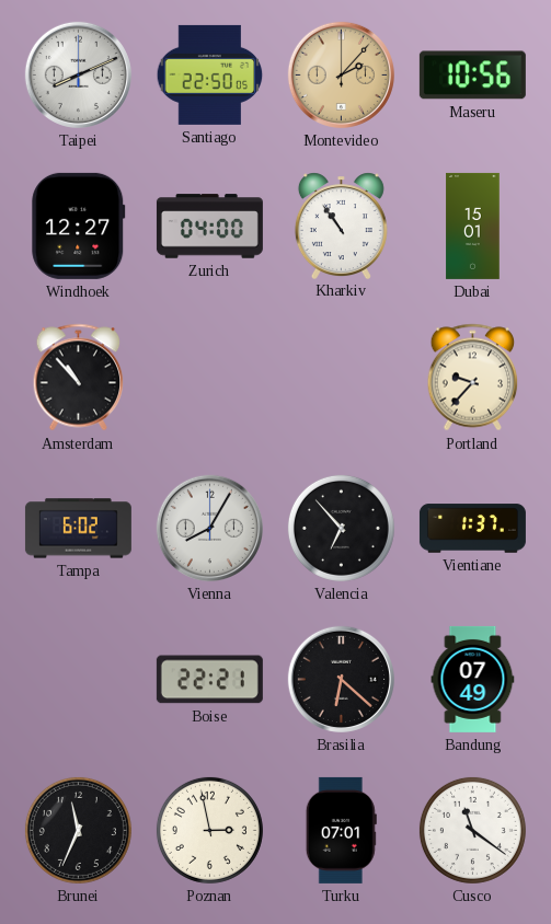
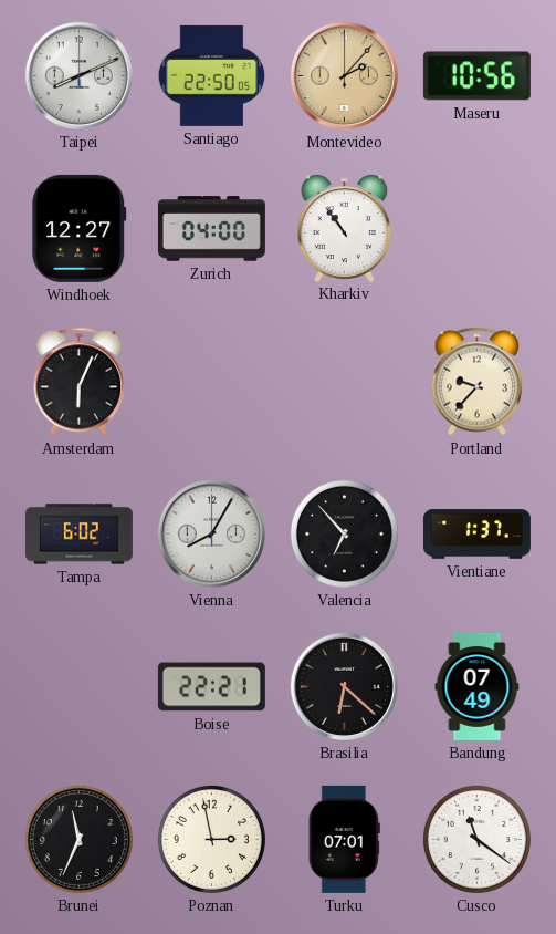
Dubai: 15:01 -> none
Amsterdam: 10:53 -> 6:04
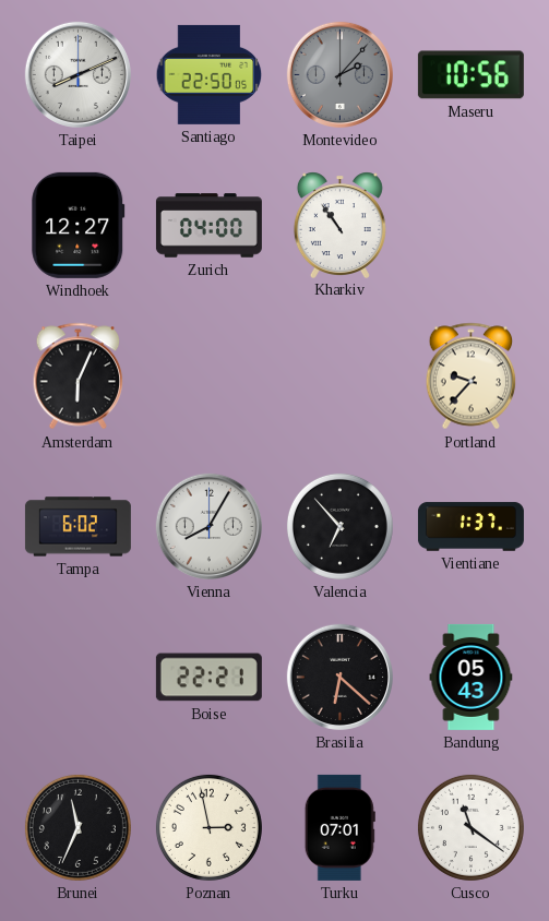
Montevideo dial: champagne -> grey
Bandung: 07:49 -> 05:43
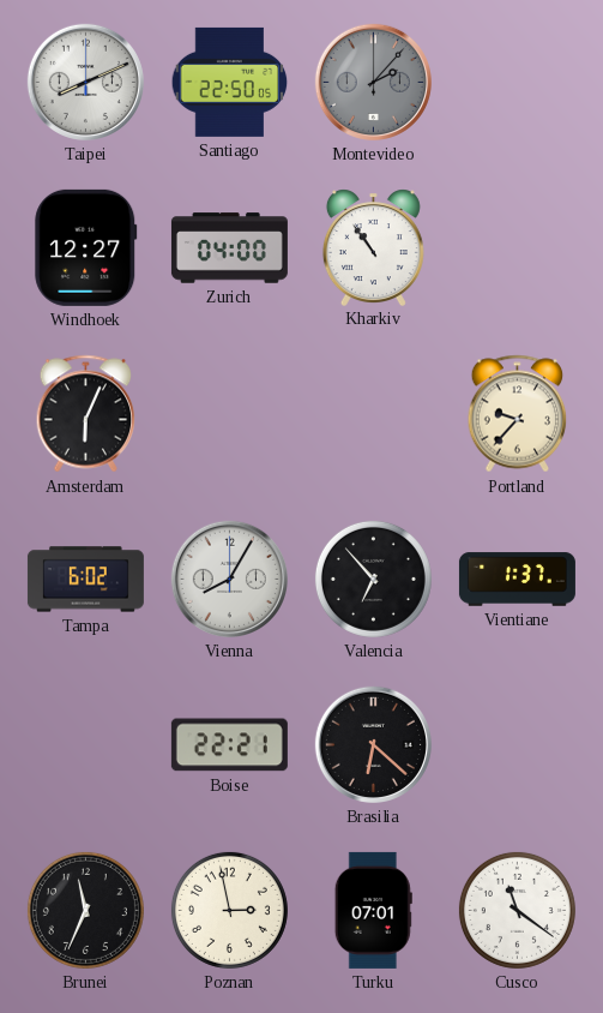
Maseru: 10:56 -> none
Bandung: 05:43 -> none
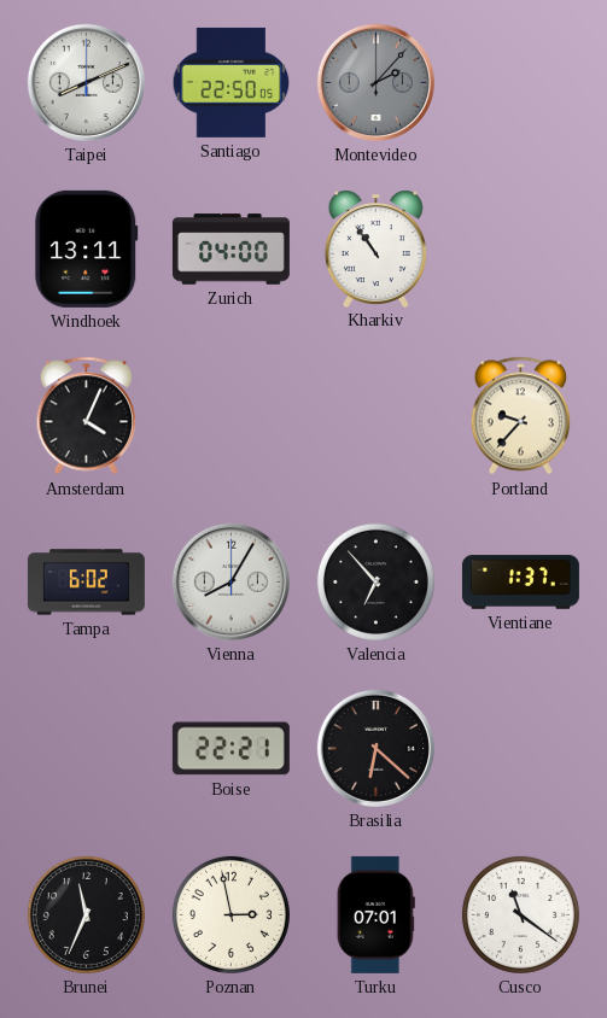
Windhoek: 12:27 -> 13:11
Amsterdam: 6:04 -> 4:04
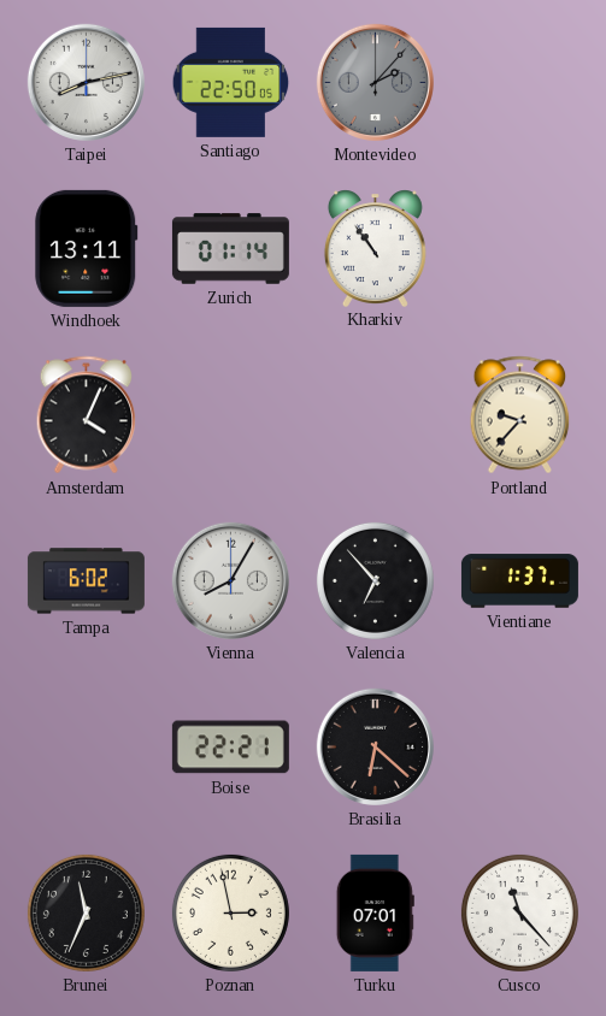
Taipei: 8:11 -> 8:13
Zurich: 04:00 -> 01:14
Cusco: 11:21 -> 11:23
